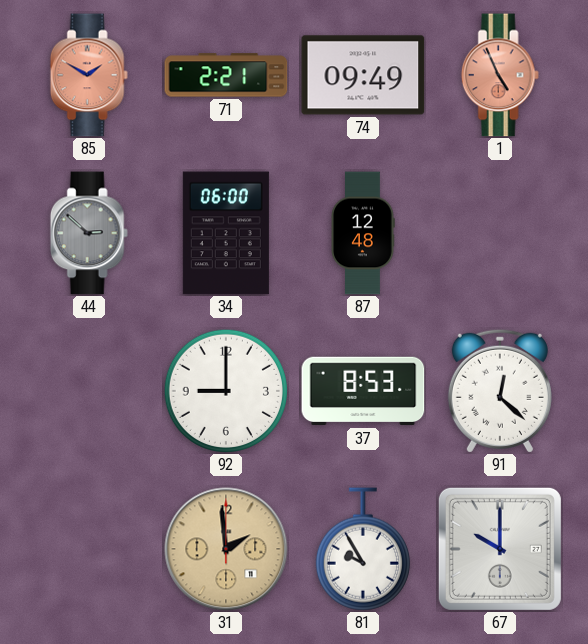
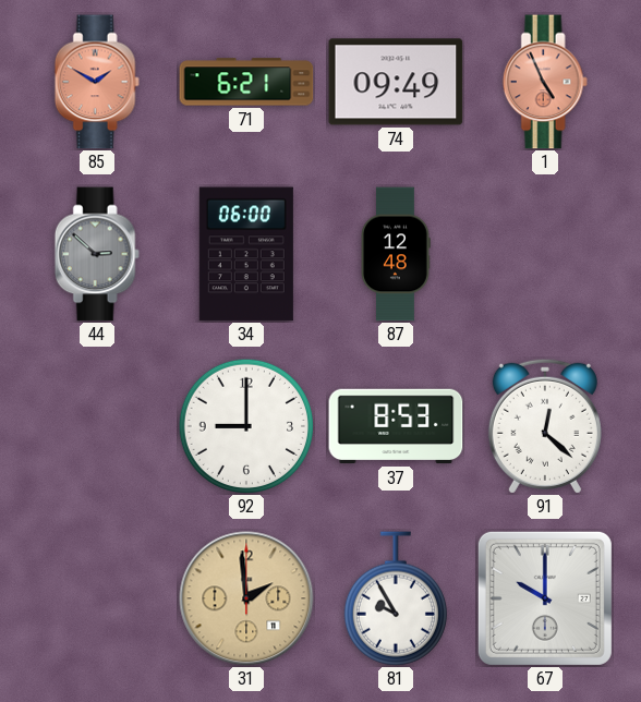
71: 2:21 -> 6:21
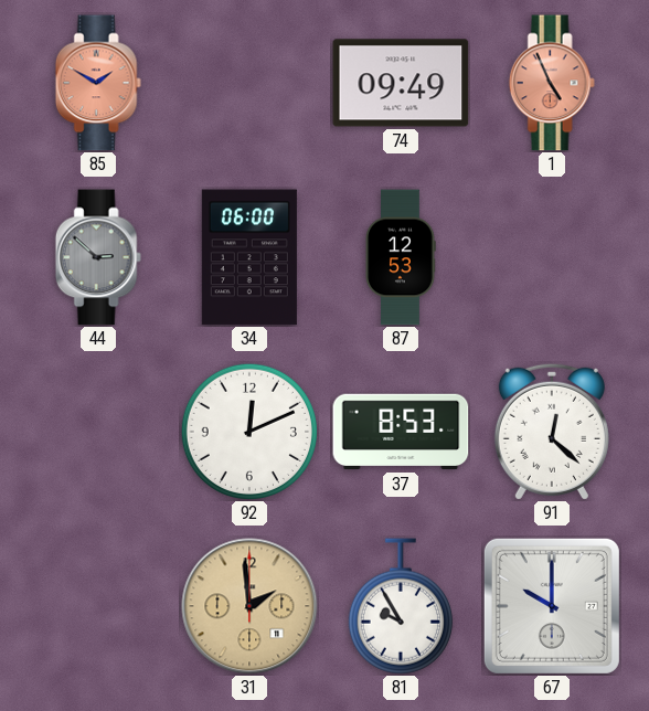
71: 6:21 -> none
87: 12:48 -> 12:53
92: 9:00 -> 12:11
